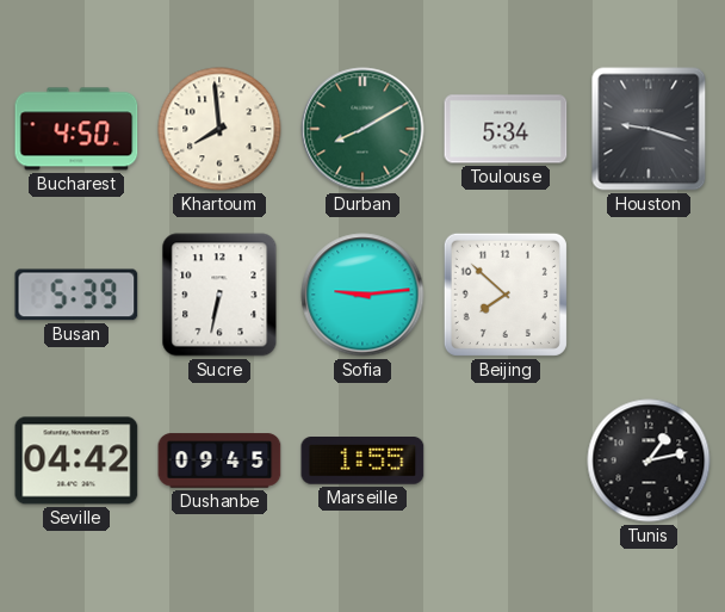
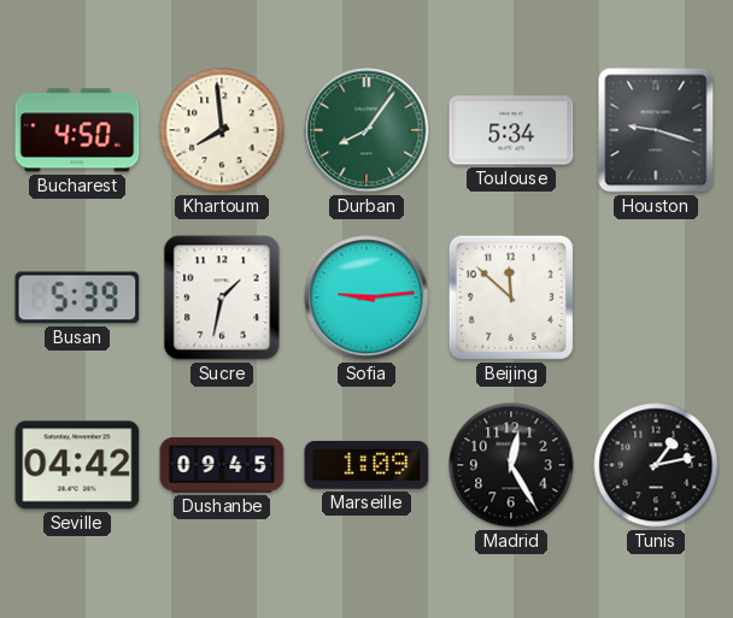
Durban: 8:10 -> 8:06
Sucre: 6:32 -> 1:32
Beijing: 7:52 -> 11:52
Marseille: 1:55 -> 1:09
Madrid: none -> 12:25
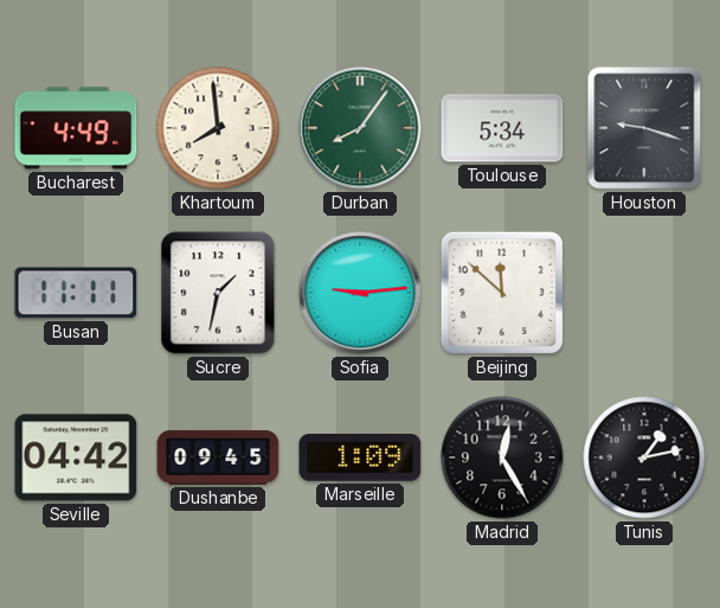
Bucharest: 4:50 -> 4:49
Busan: 5:39 -> 11:11
